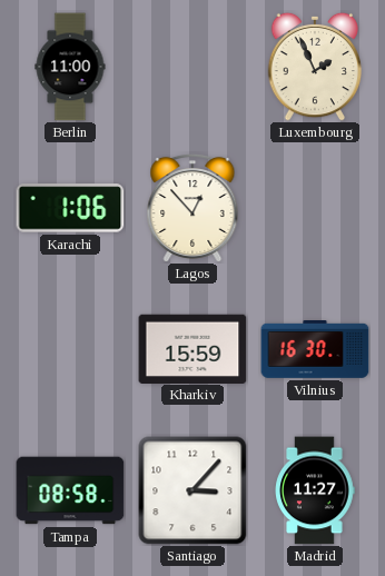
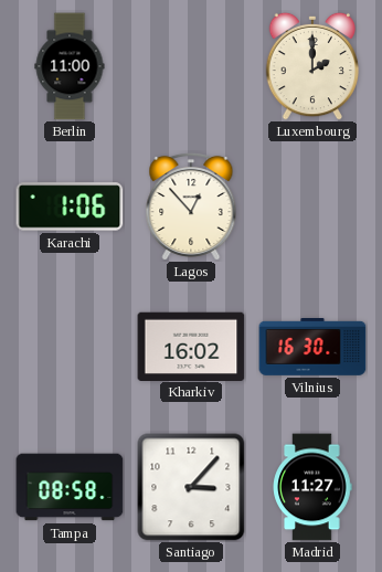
Luxembourg: 1:56 -> 2:00
Kharkiv: 15:59 -> 16:02
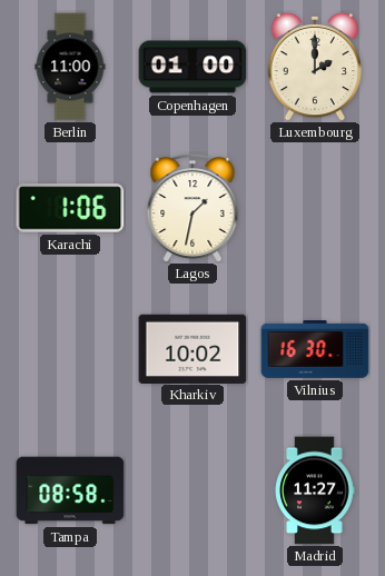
Copenhagen: none -> 01:00
Lagos: 12:53 -> 1:32
Kharkiv: 16:02 -> 10:02
Santiago: 3:07 -> none
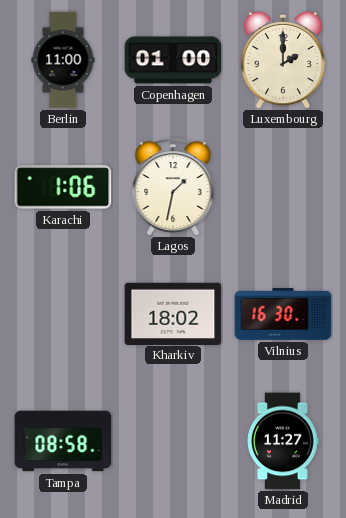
Kharkiv: 10:02 -> 18:02
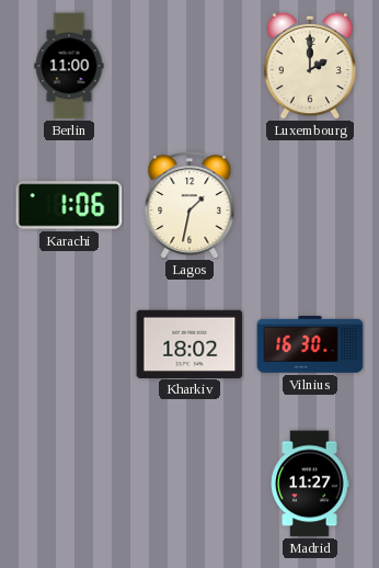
Copenhagen: 01:00 -> none
Tampa: 08:58 -> none
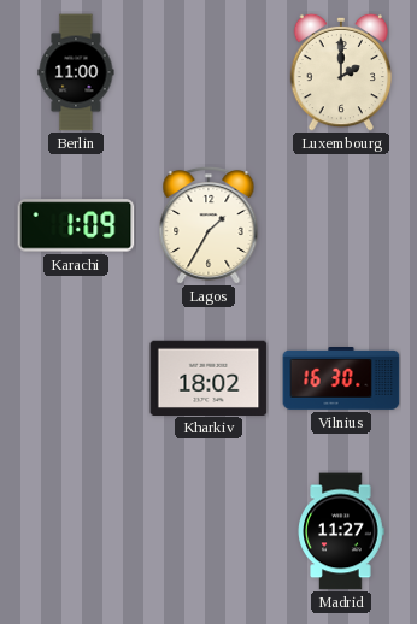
Karachi: 1:06 -> 1:09
Lagos: 1:32 -> 1:35
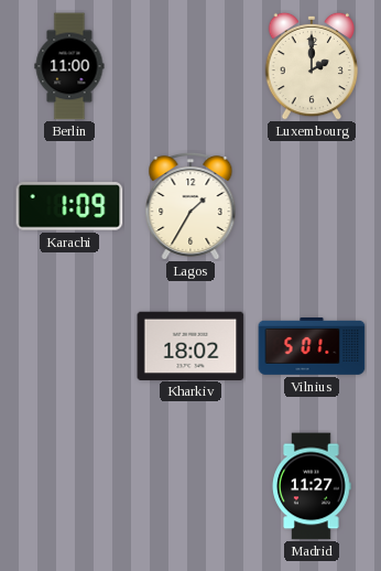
Vilnius: 16:30 -> 5:01
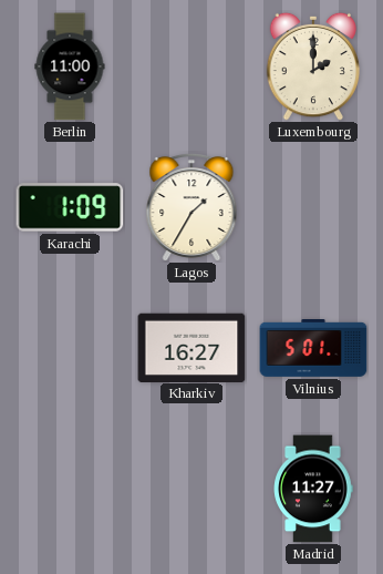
Kharkiv: 18:02 -> 16:27
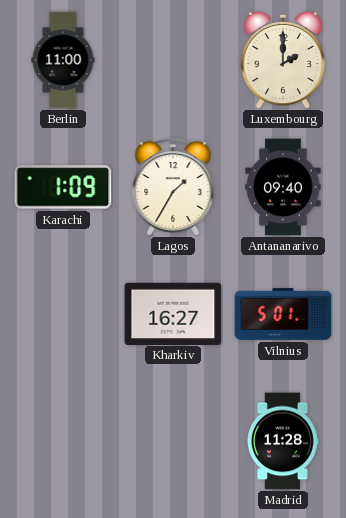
Antananarivo: none -> 09:40
Madrid: 11:27 -> 11:28
